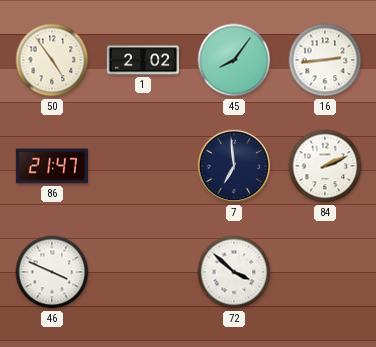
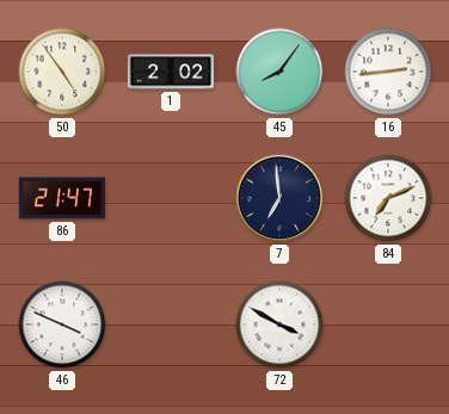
84: 2:11 -> 7:11
72: 3:52 -> 3:50
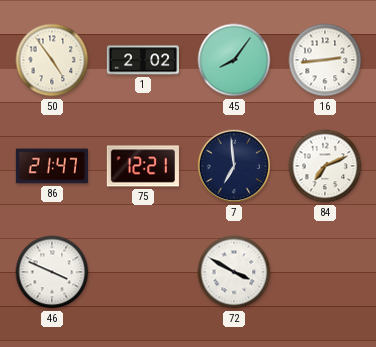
75: none -> 12:21
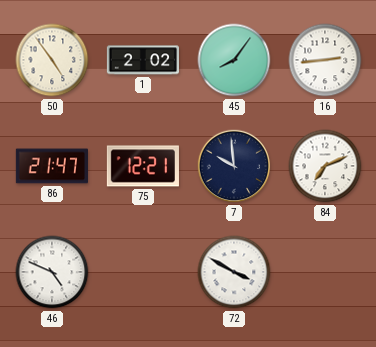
7: 6:59 -> 9:59
46: 3:49 -> 4:49
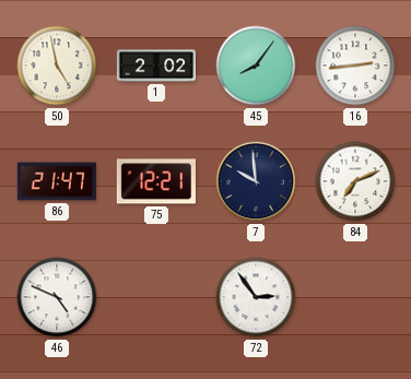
50: 4:54 -> 4:58
72: 3:50 -> 2:54
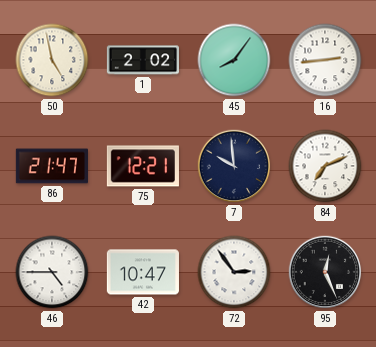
46: 4:49 -> 4:45
42: none -> 10:47
95: none -> 12:26
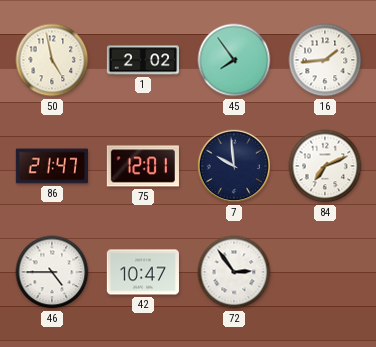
45: 8:06 -> 7:54
16: 2:44 -> 1:44
75: 12:21 -> 12:01
95: 12:26 -> none
